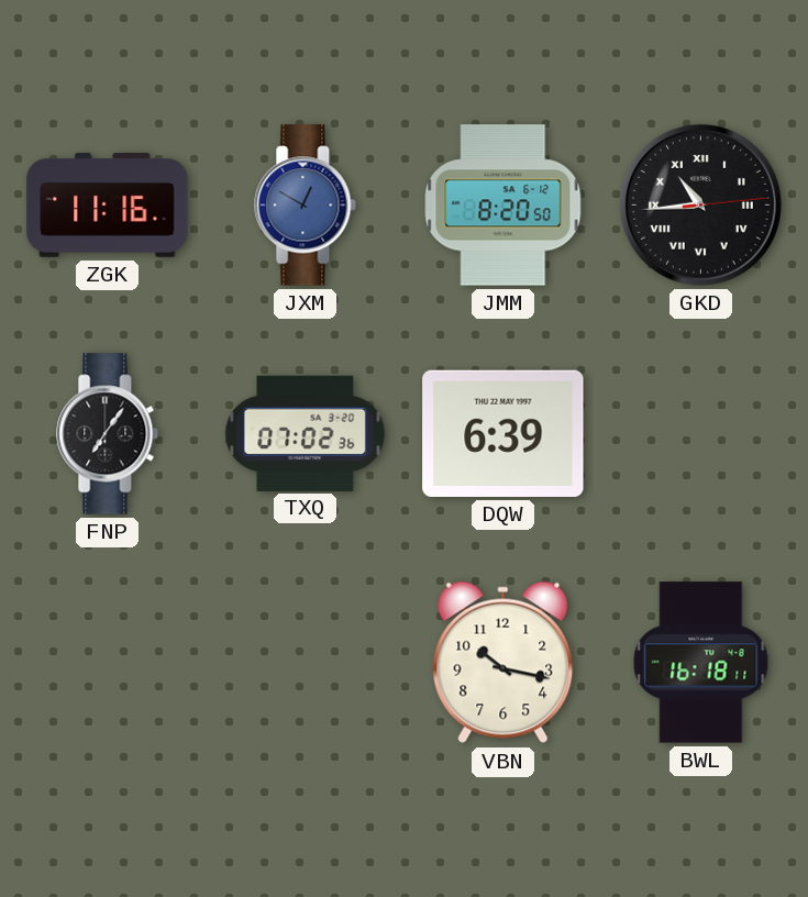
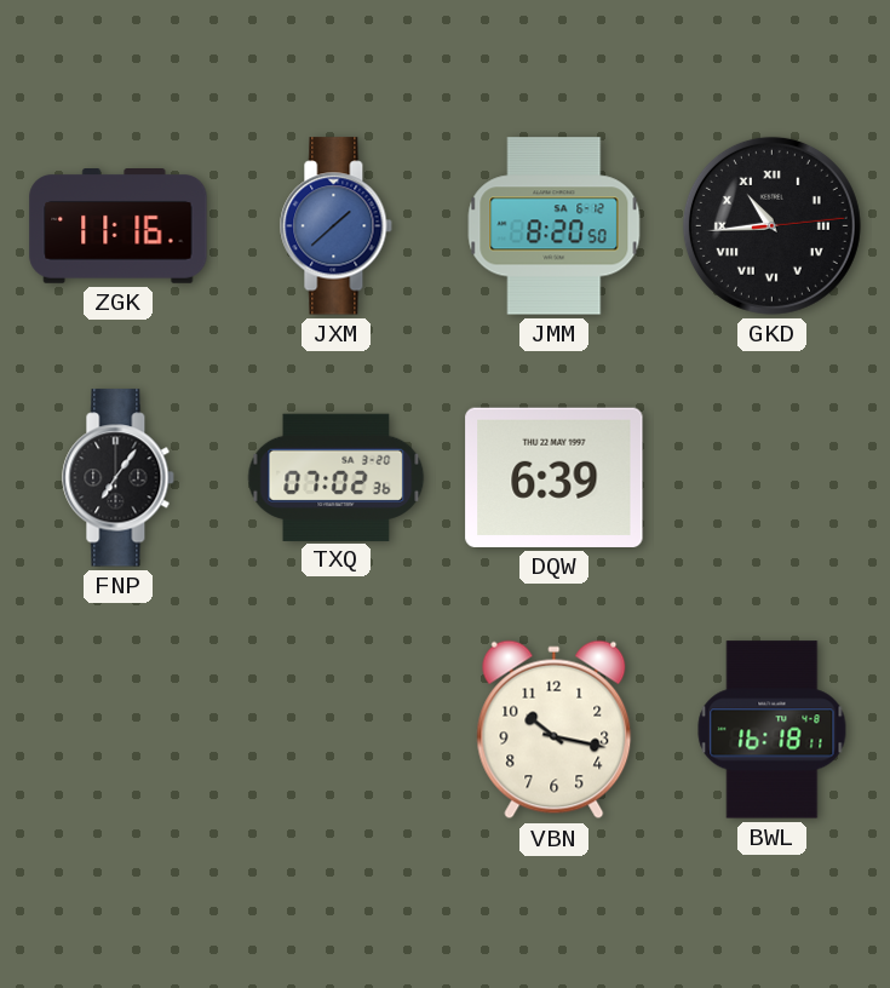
JXM: 12:50 -> 1:38
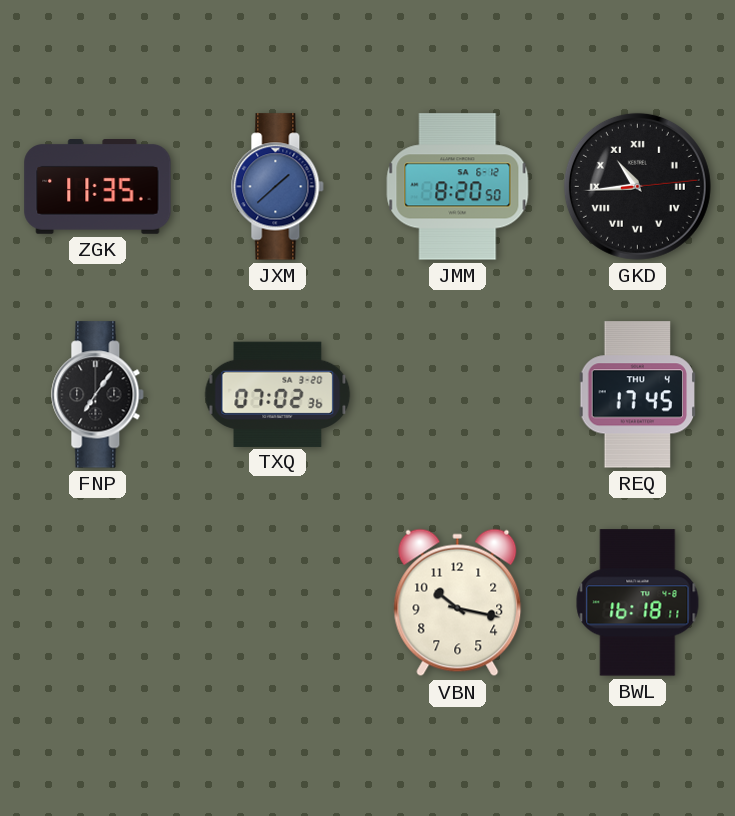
ZGK: 11:16 -> 11:35
DQW: 6:39 -> none
REQ: none -> 17:45
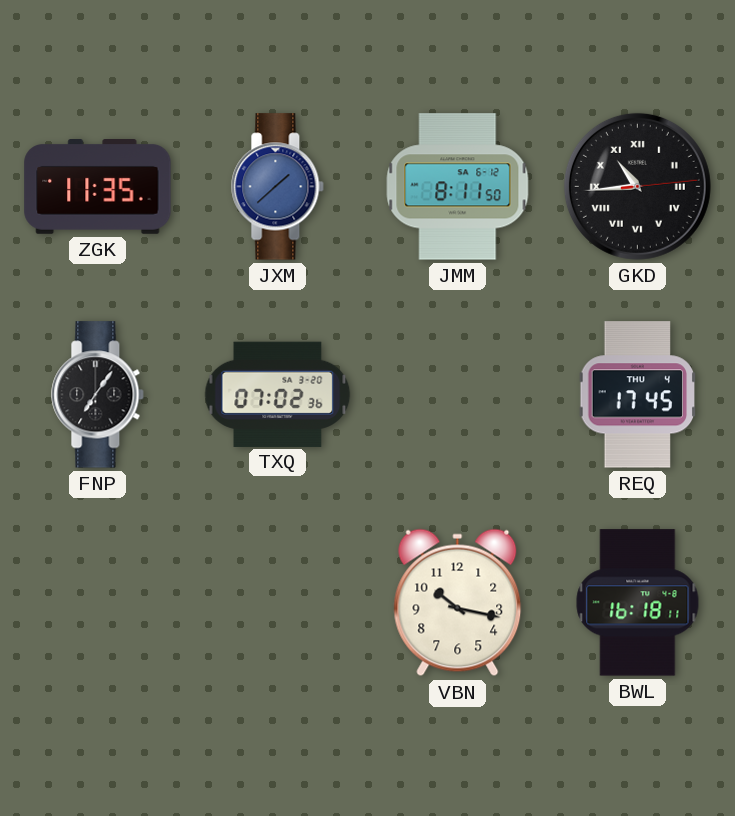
JMM: 8:20 -> 8:11
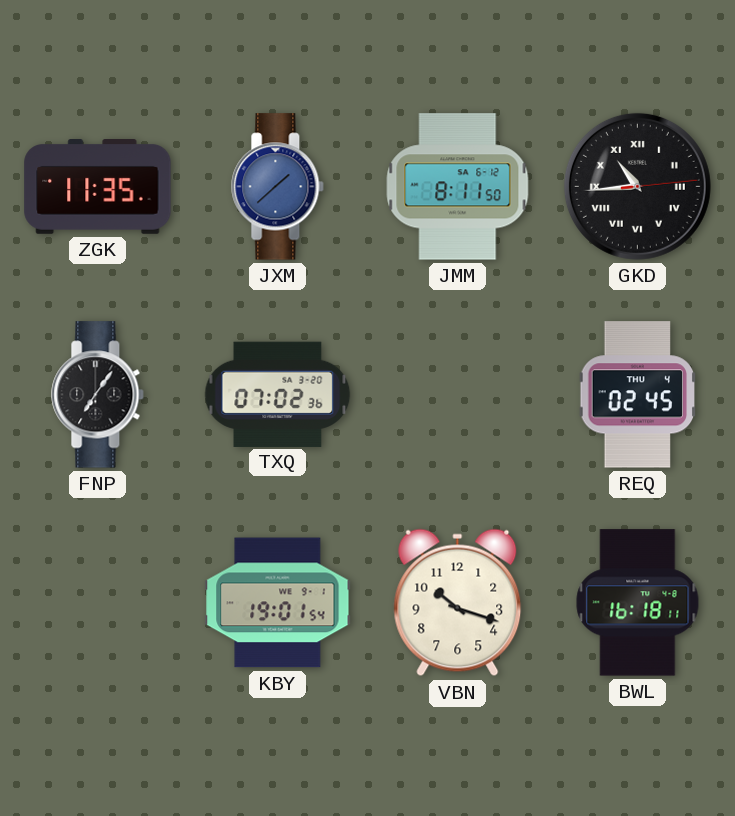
REQ: 17:45 -> 02:45
KBY: none -> 19:01
VBN: 10:17 -> 10:18
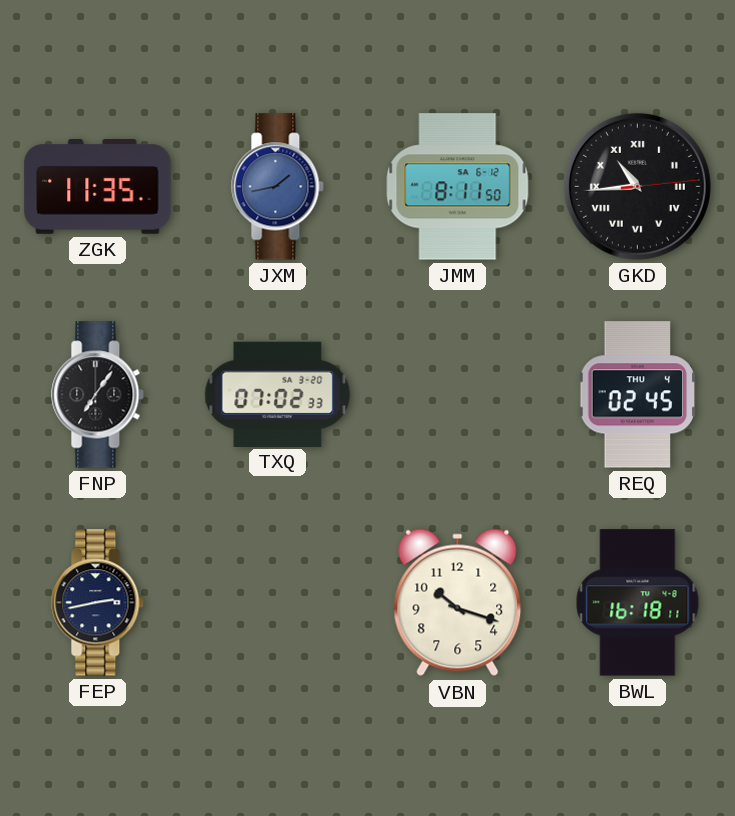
JXM: 1:38 -> 1:43
TXQ: 07:02:36 -> 07:02:33
FEP: none -> 2:43
KBY: 19:01 -> none
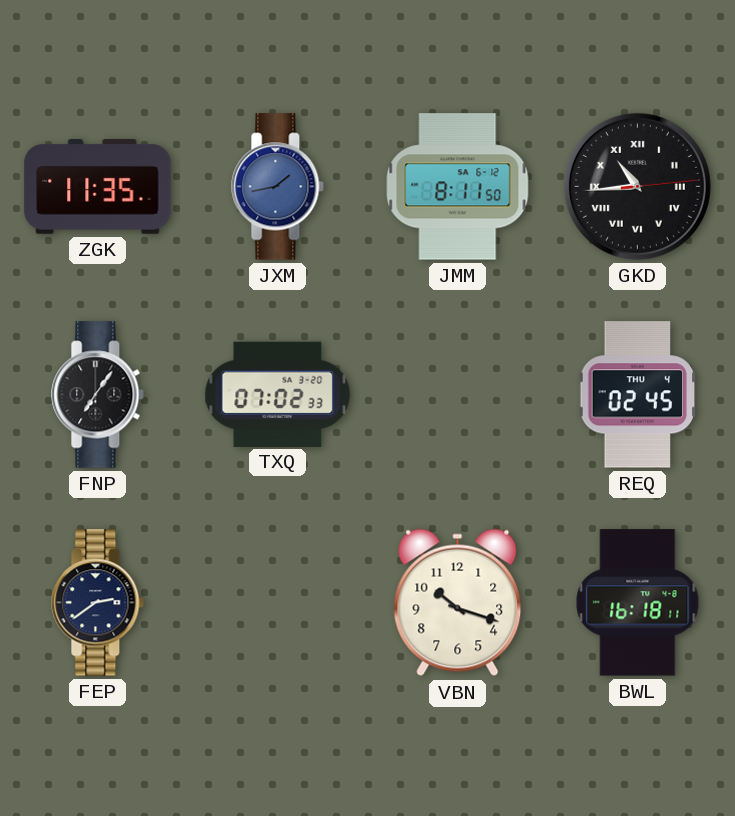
FEP: 2:43 -> 2:39
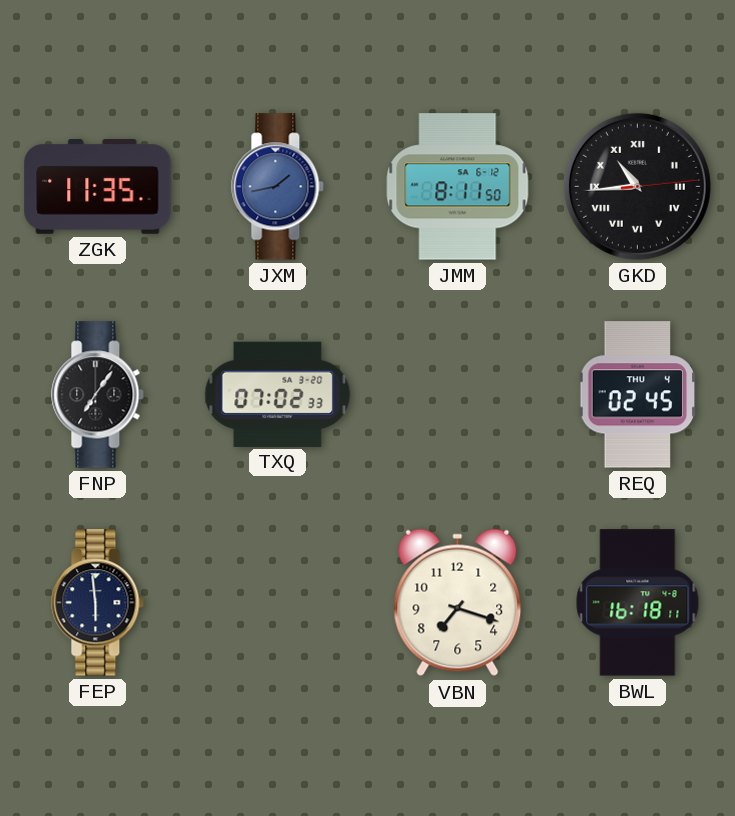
FEP: 2:39 -> 5:59
VBN: 10:18 -> 7:18
